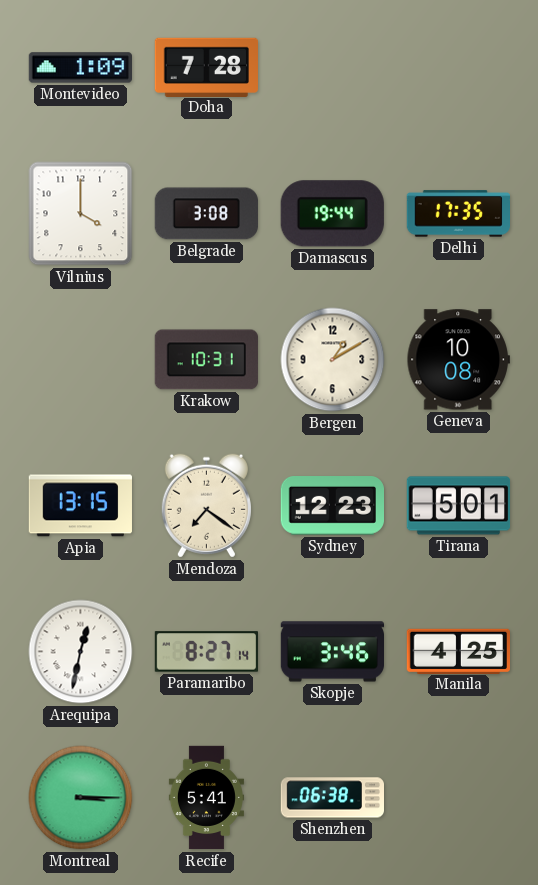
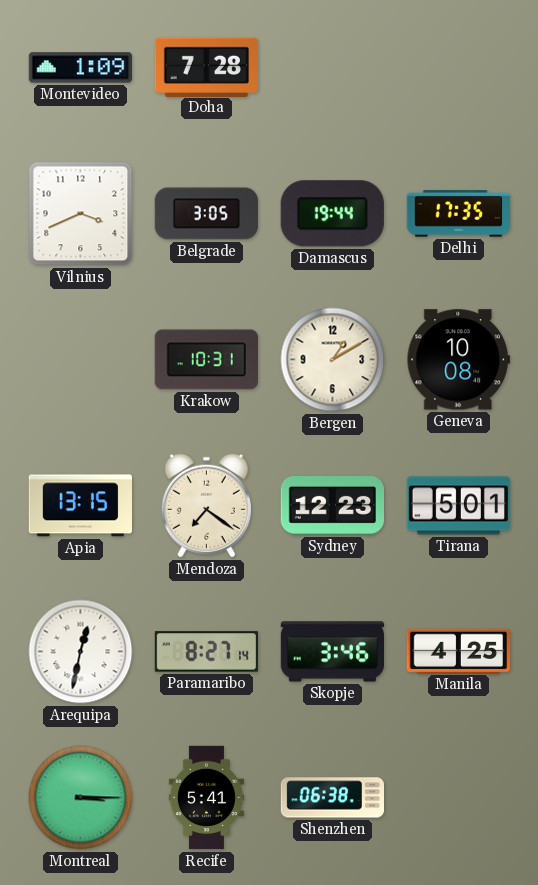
Vilnius: 4:00 -> 3:41
Belgrade: 3:08 -> 3:05
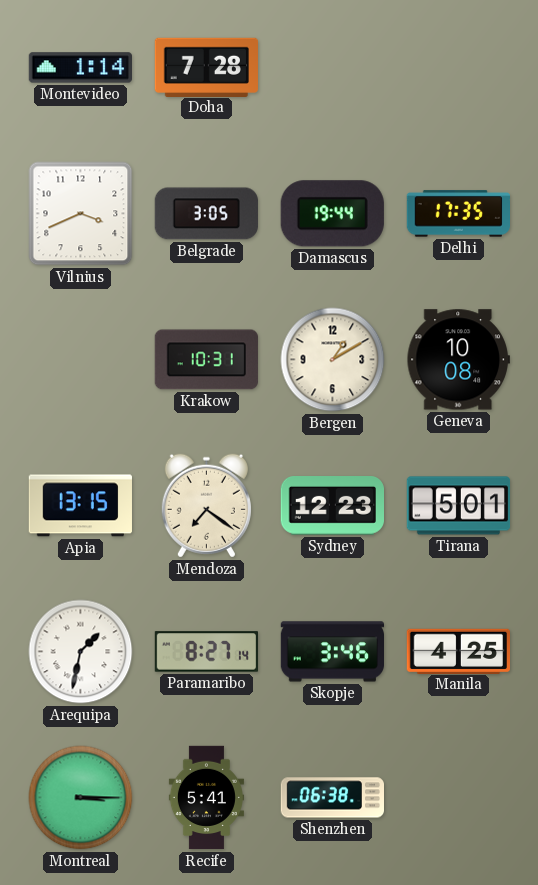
Montevideo: 1:09 -> 1:14
Arequipa: 12:32 -> 1:32
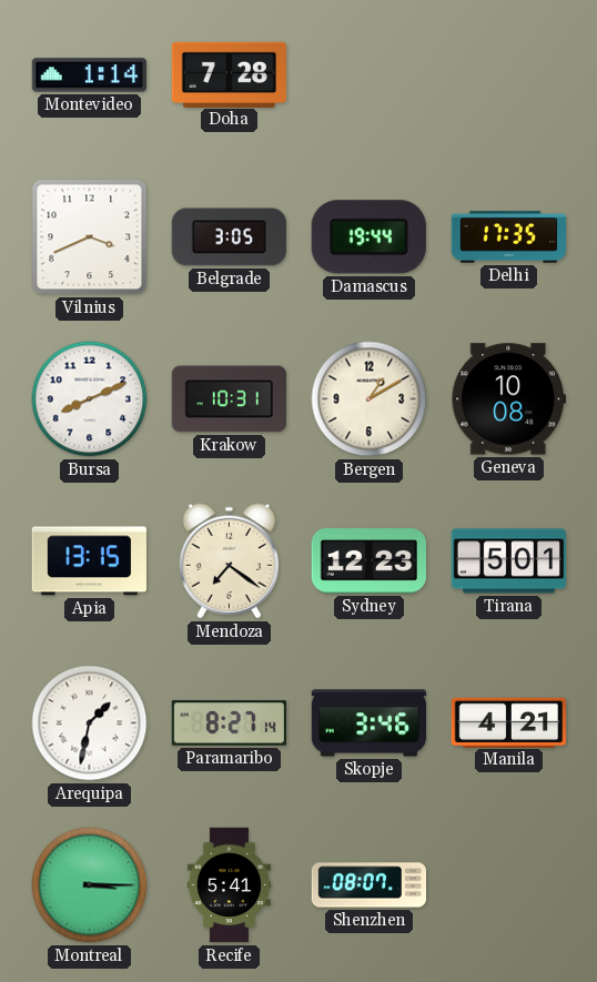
Bursa: none -> 8:11
Manila: 4:25 -> 4:21
Shenzhen: 06:38 -> 08:07
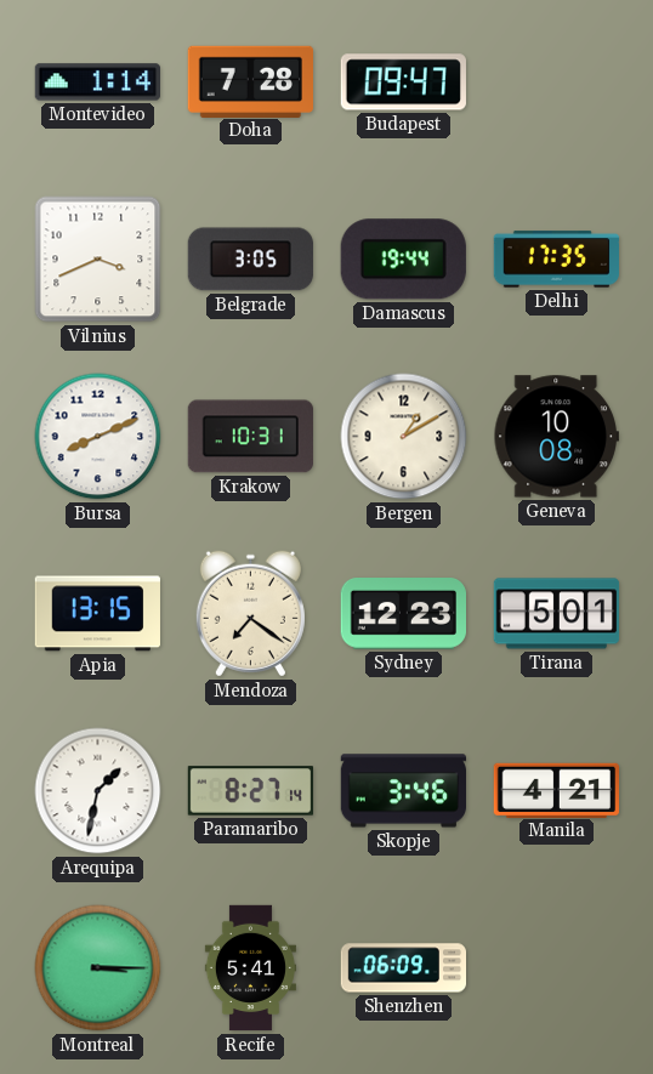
Budapest: none -> 09:47
Shenzhen: 08:07 -> 06:09
